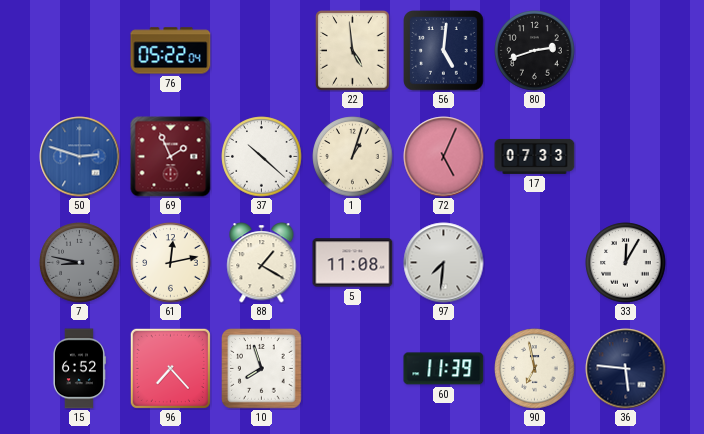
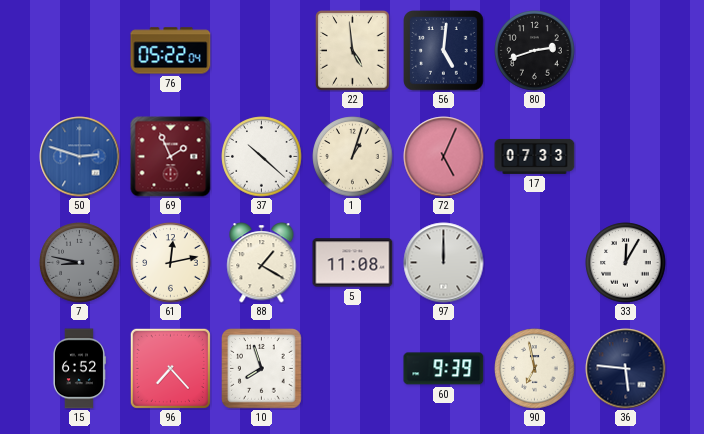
97: 7:31 -> 12:00
60: 11:39 -> 9:39
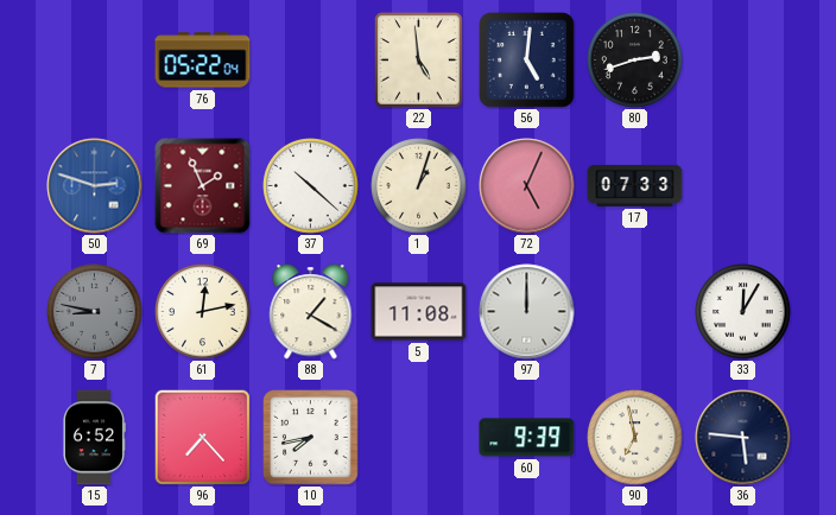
10: 7:57 -> 7:43
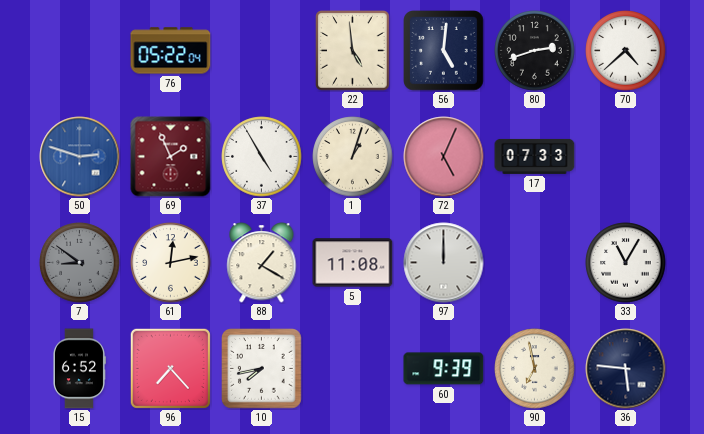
70: none -> 4:38
37: 10:22 -> 4:55
7: 8:47 -> 8:51
33: 12:05 -> 11:05
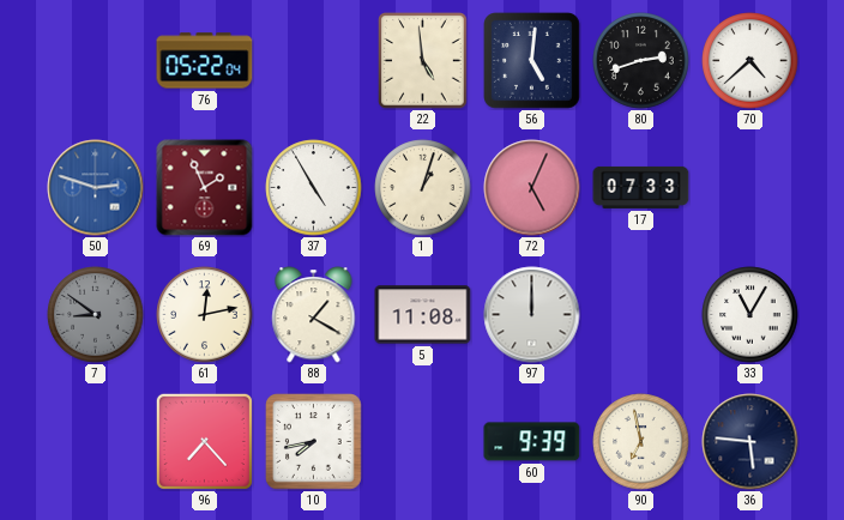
15: 6:52 -> none
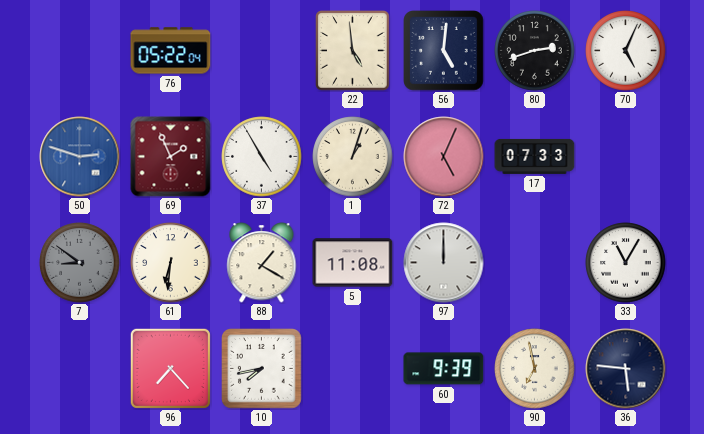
70: 4:38 -> 5:04
61: 12:13 -> 6:31
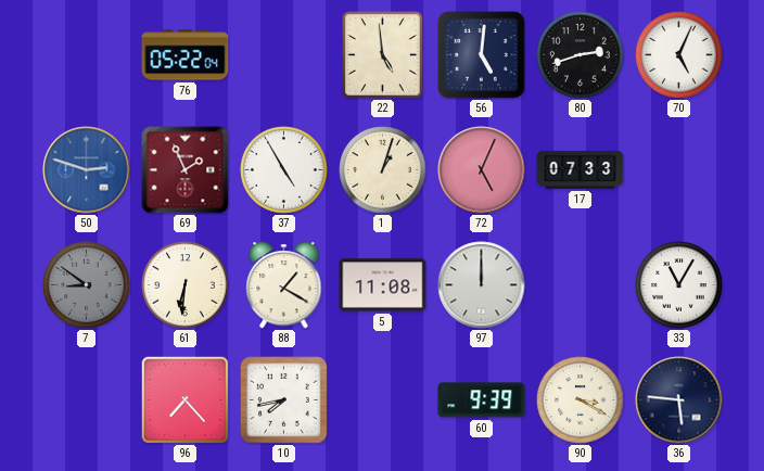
90: 6:58 -> 3:20
